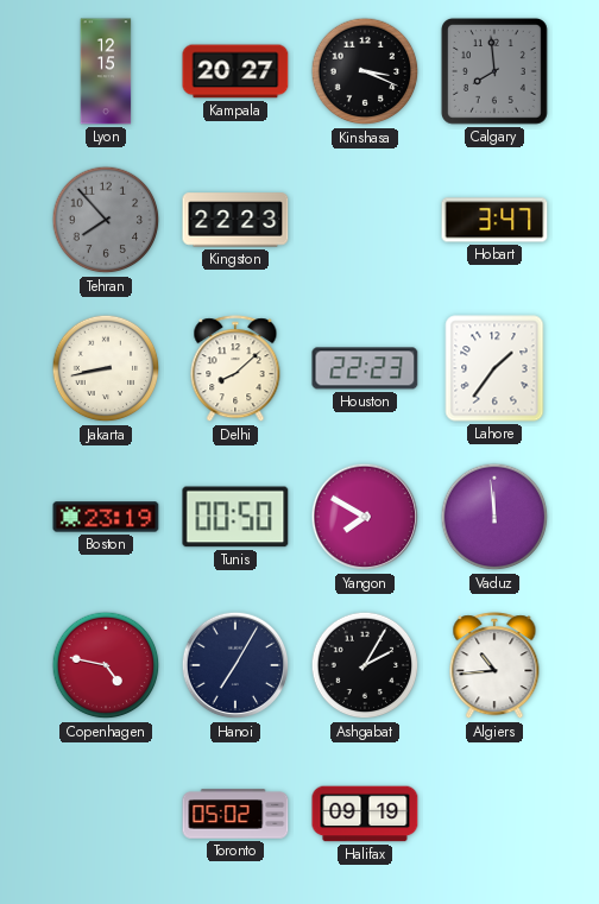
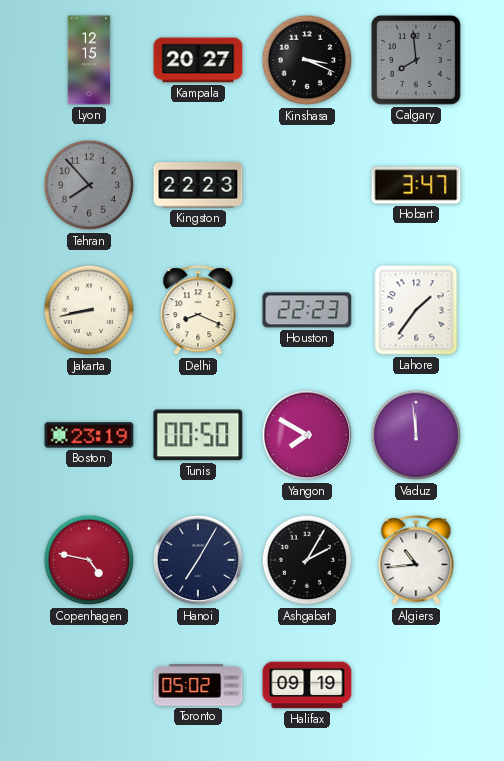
Delhi: 8:08 -> 8:19
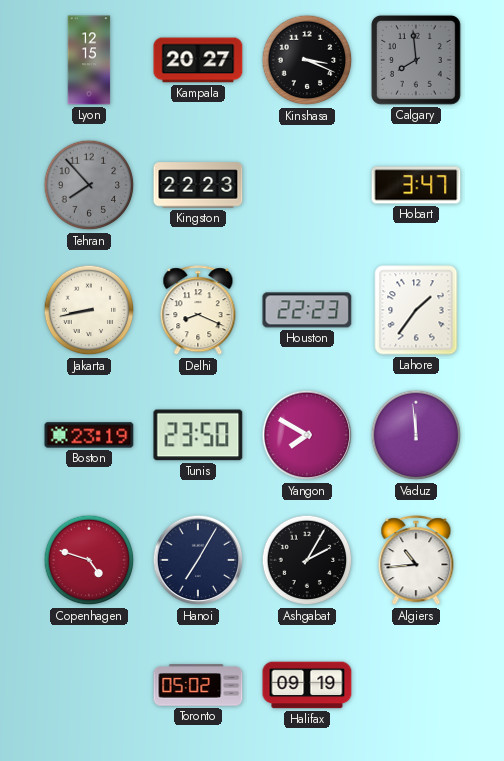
Tunis: 00:50 -> 23:50
Copenhagen: 4:47 -> 4:48
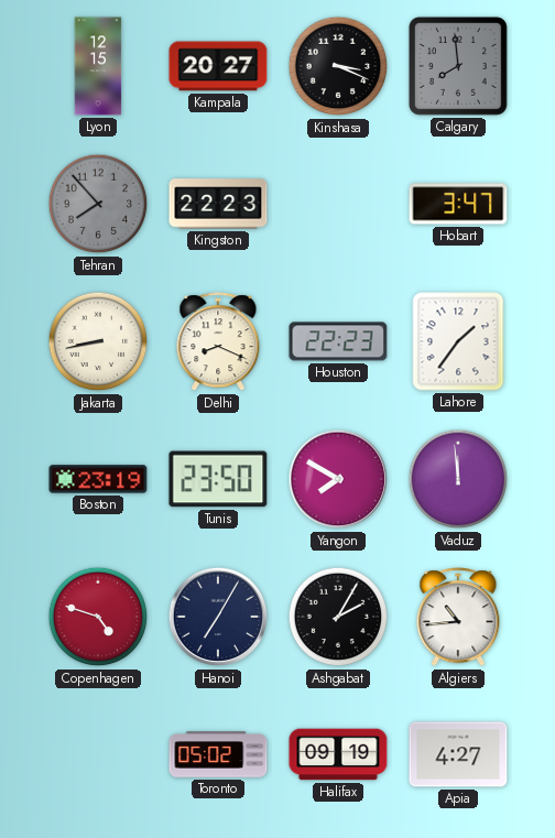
Apia: none -> 4:27
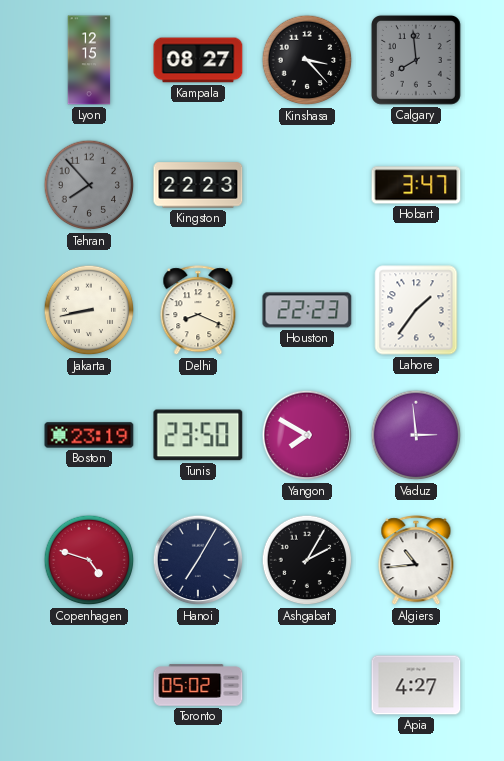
Kampala: 20:27 -> 08:27
Kinshasa: 3:19 -> 3:23
Vaduz: 11:59 -> 2:59
Halifax: 09:19 -> none
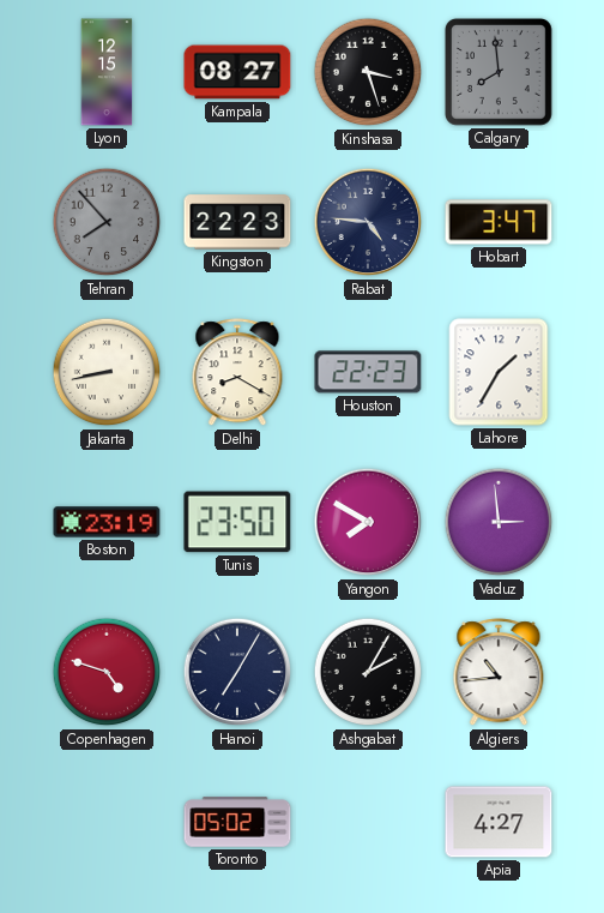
Kinshasa: 3:23 -> 3:27
Rabat: none -> 4:46
Delhi: 8:19 -> 8:20
Lahore: 1:36 -> 1:35
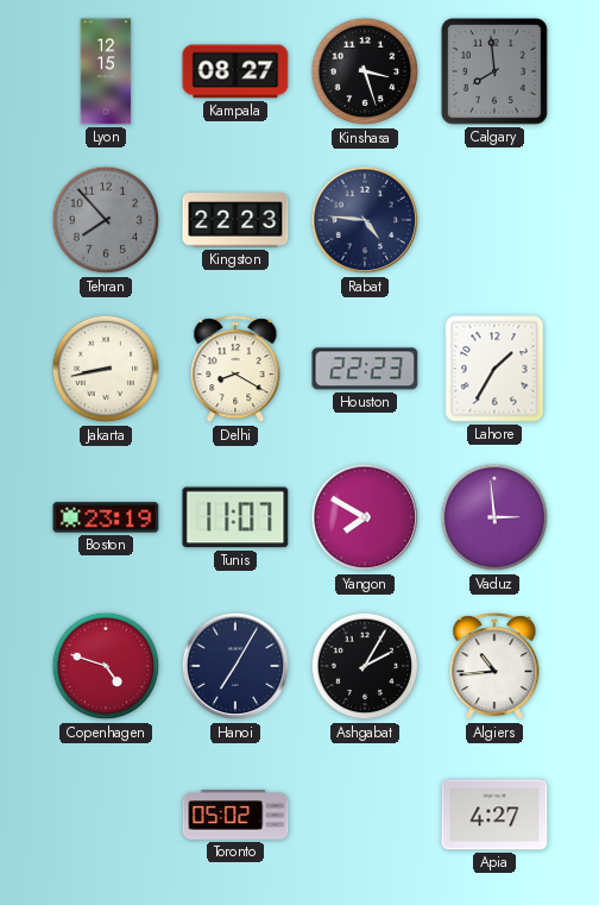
Hobart: 3:47 -> none
Tunis: 23:50 -> 11:07
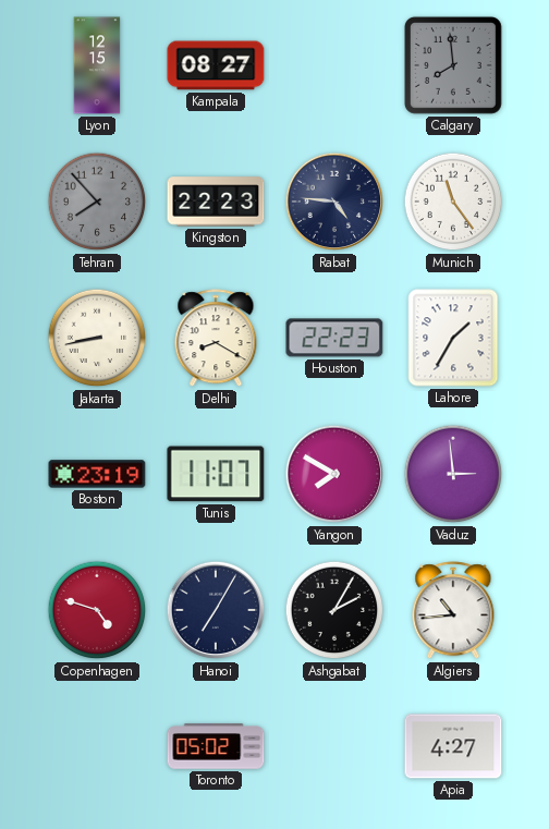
Kinshasa: 3:27 -> none
Munich: none -> 11:24
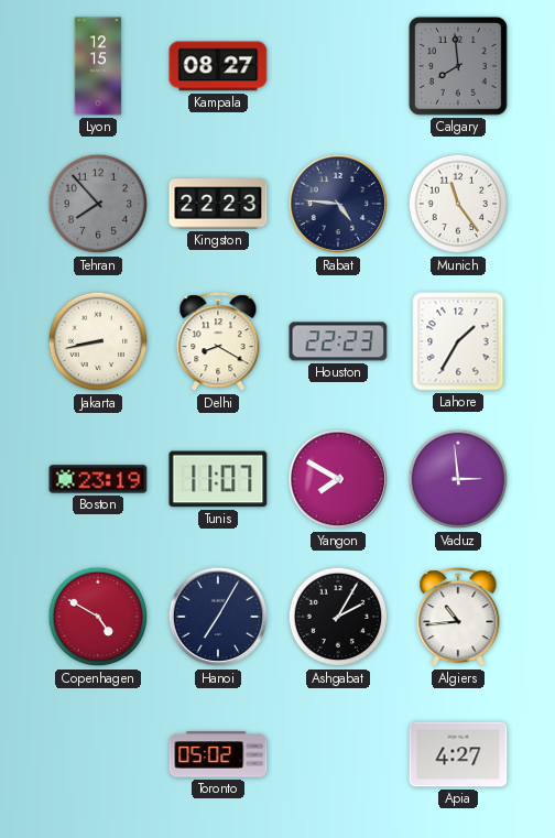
Copenhagen: 4:48 -> 4:50
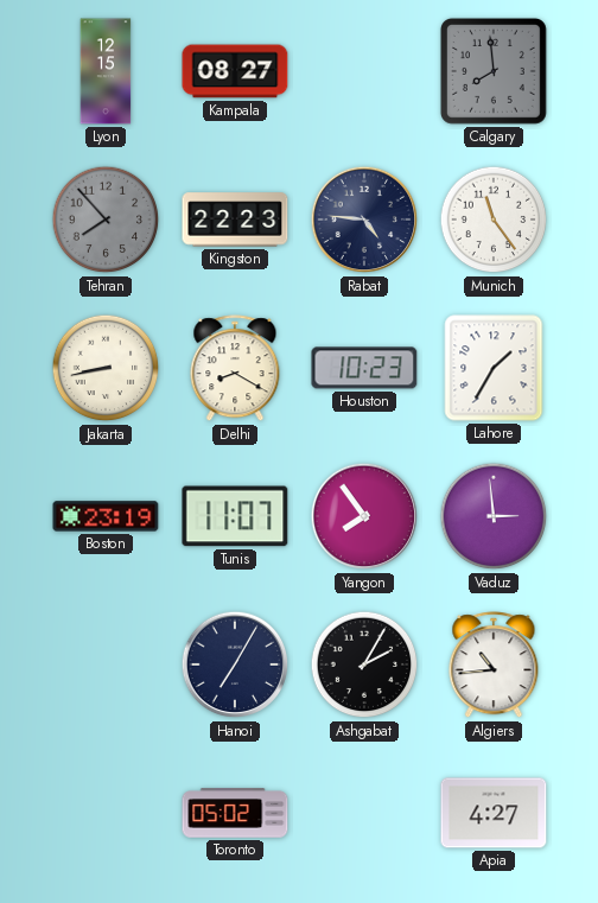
Houston: 22:23 -> 10:23
Yangon: 7:50 -> 7:54
Copenhagen: 4:50 -> none
